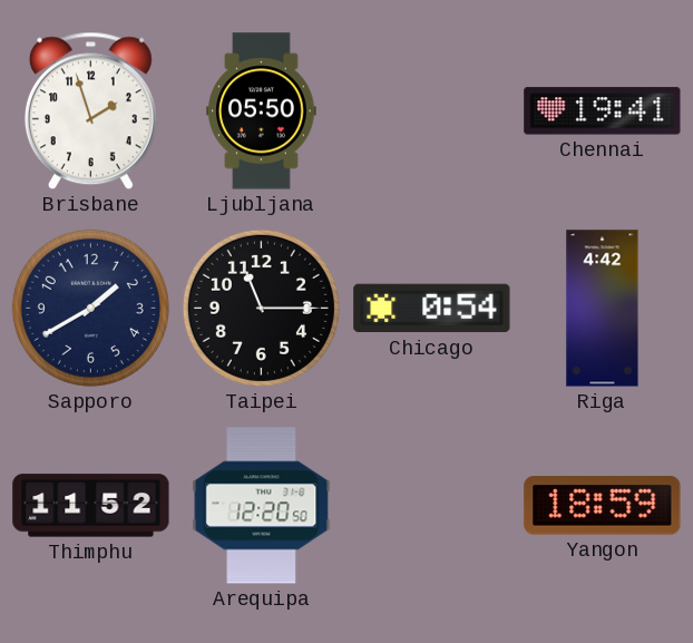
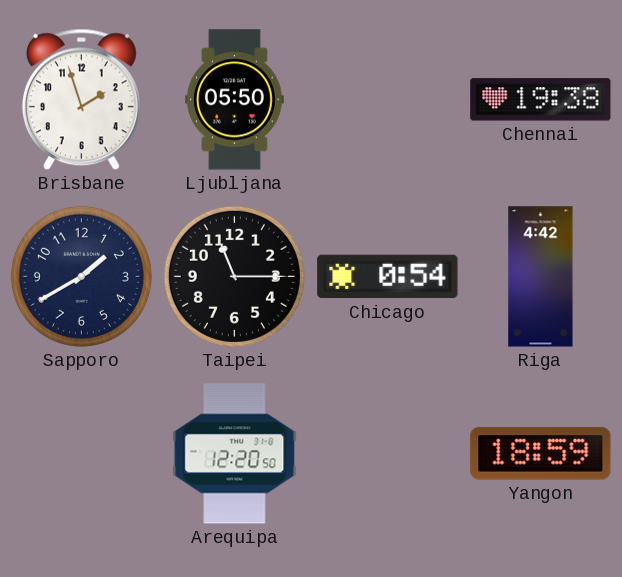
Chennai: 19:41 -> 19:38
Thimphu: 11:52 -> none
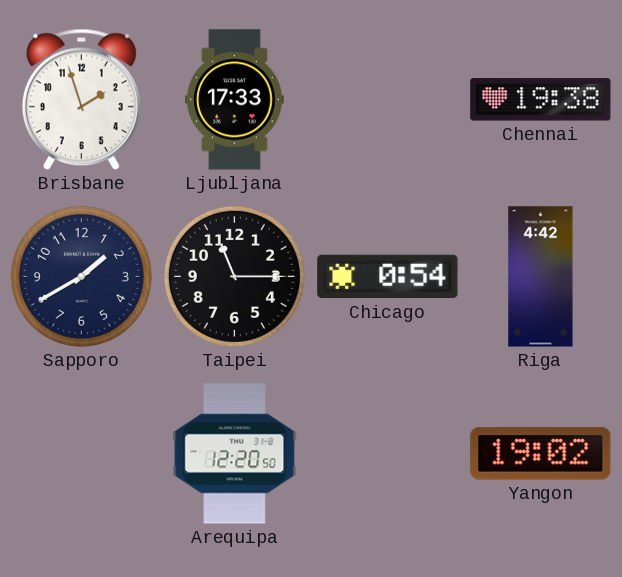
Ljubljana: 05:50 -> 17:33
Yangon: 18:59 -> 19:02
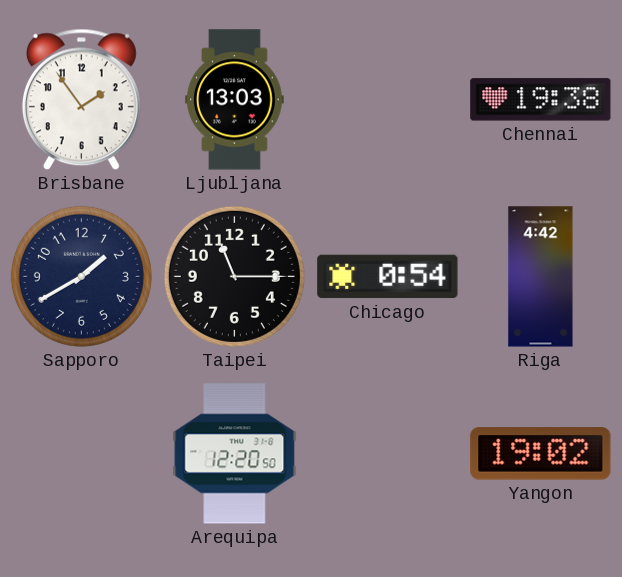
Brisbane: 1:57 -> 1:54
Ljubljana: 17:33 -> 13:03
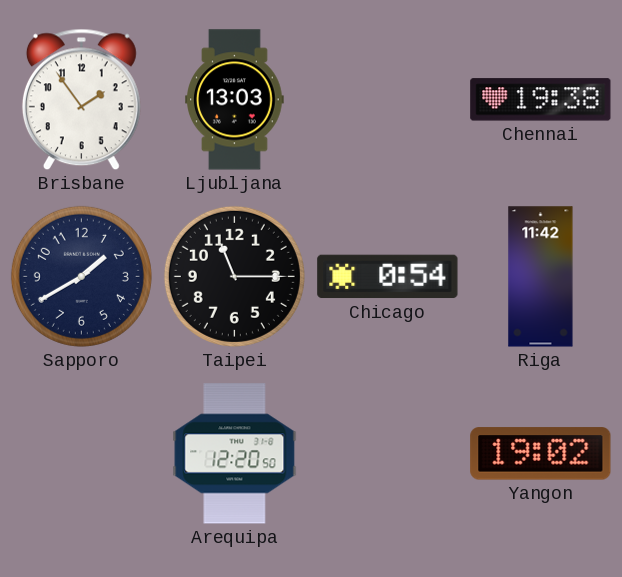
Riga: 4:42 -> 11:42
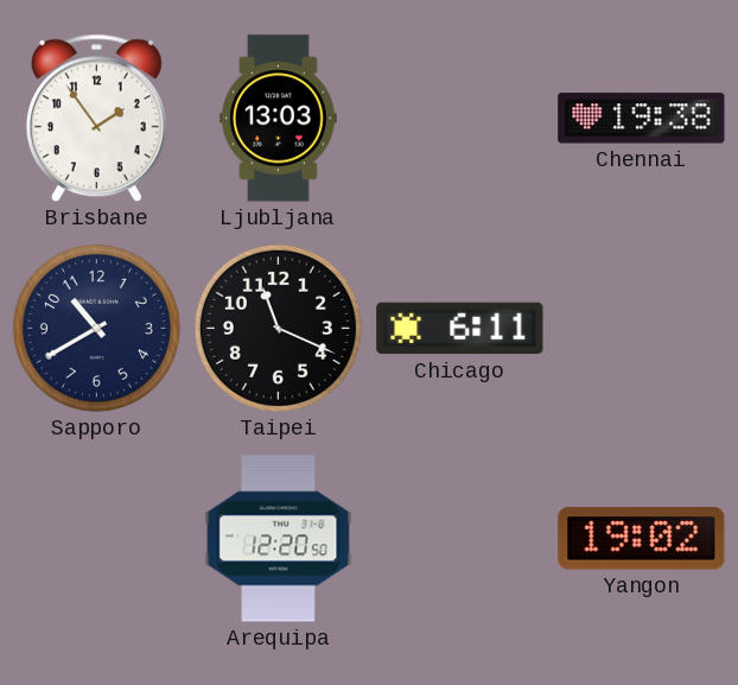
Sapporo: 1:40 -> 10:40
Taipei: 11:15 -> 11:19
Chicago: 0:54 -> 6:11
Riga: 11:42 -> none
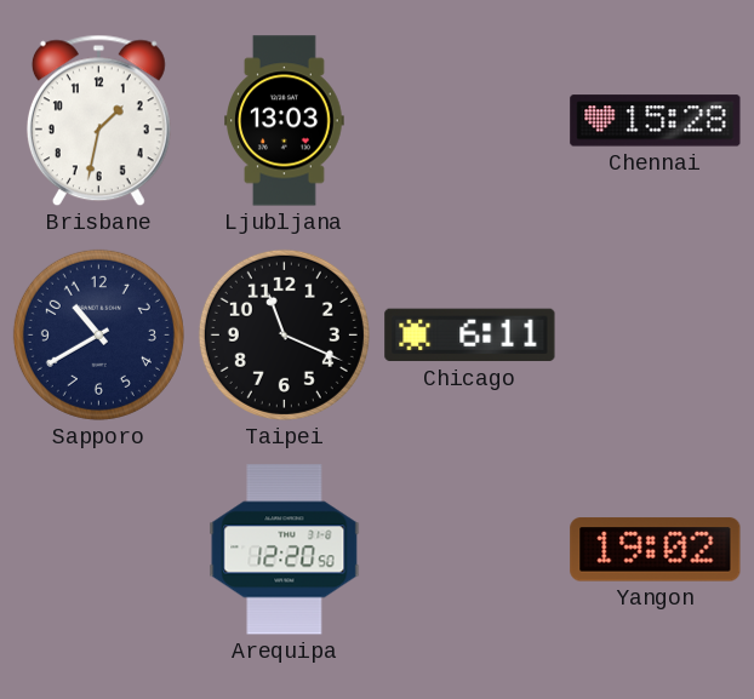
Brisbane: 1:54 -> 1:32
Chennai: 19:38 -> 15:28
